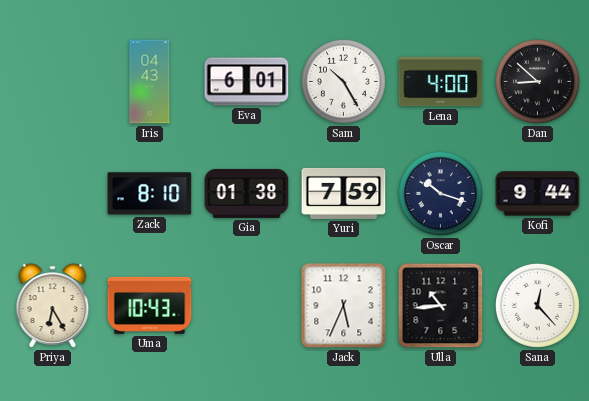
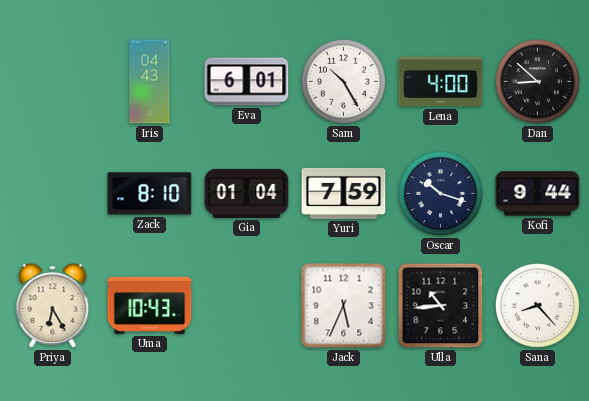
Gia: 01:38 -> 01:04
Sana: 12:23 -> 8:23
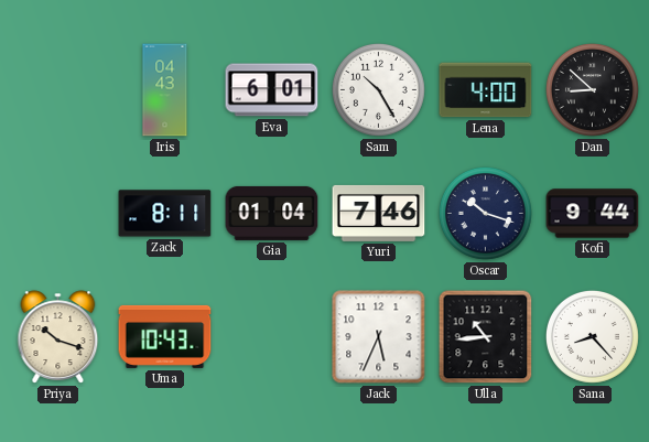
Zack: 8:10 -> 8:11
Yuri: 7:59 -> 7:46
Priya: 6:25 -> 10:18
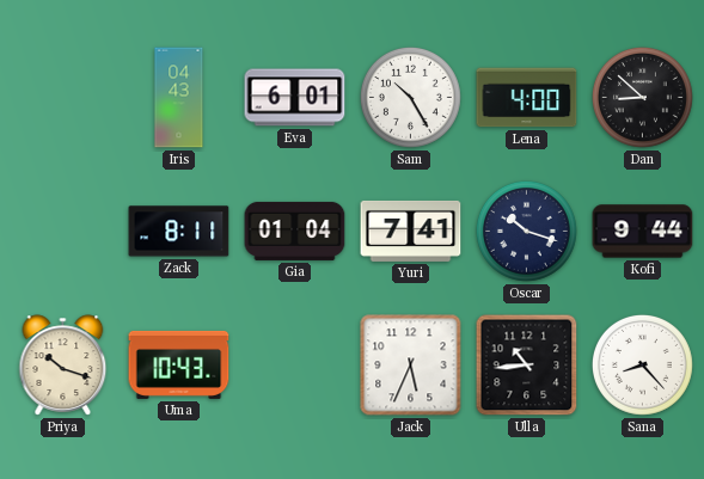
Yuri: 7:46 -> 7:41
